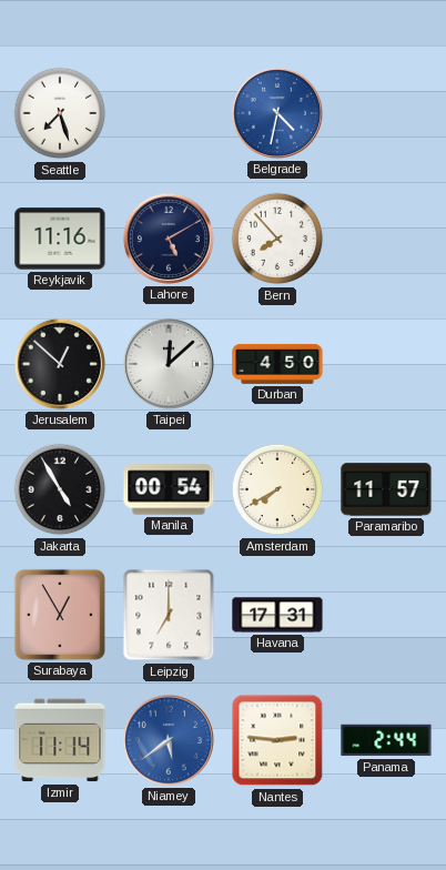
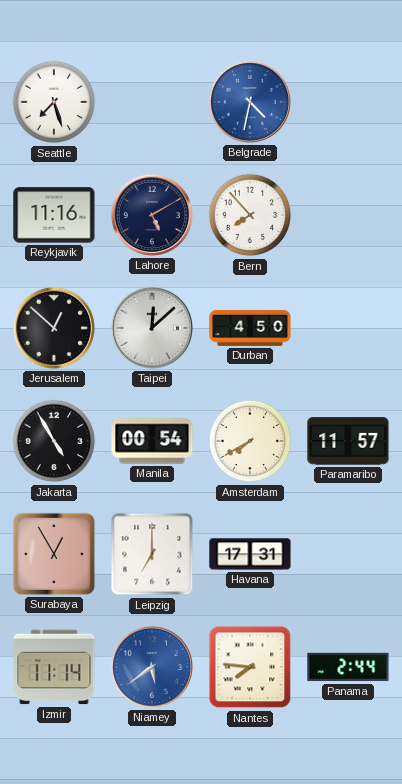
Nantes: 2:46 -> 7:46
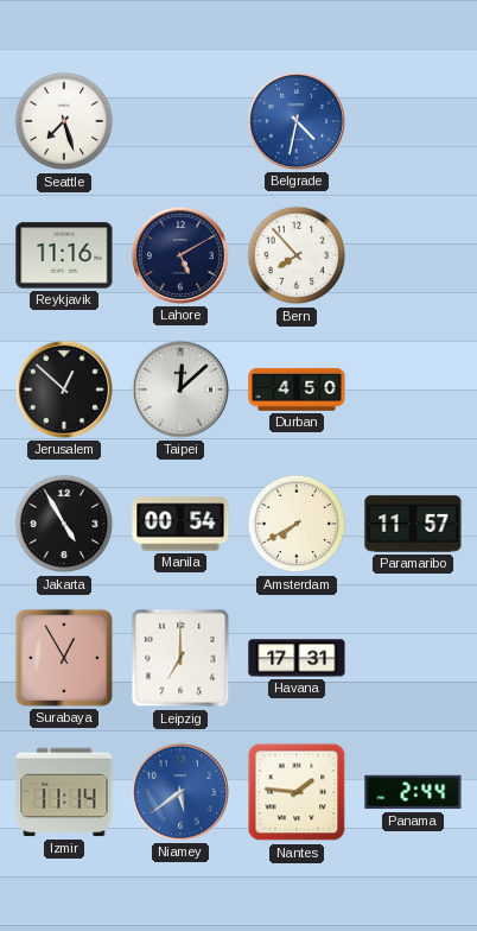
Nantes: 7:46 -> 1:46
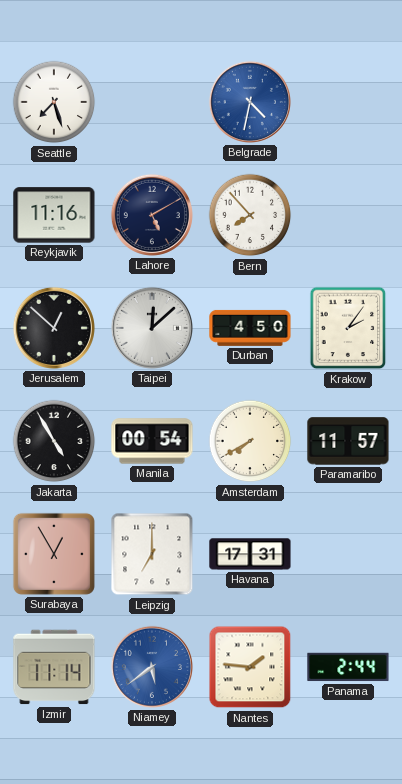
Krakow: none -> 2:06
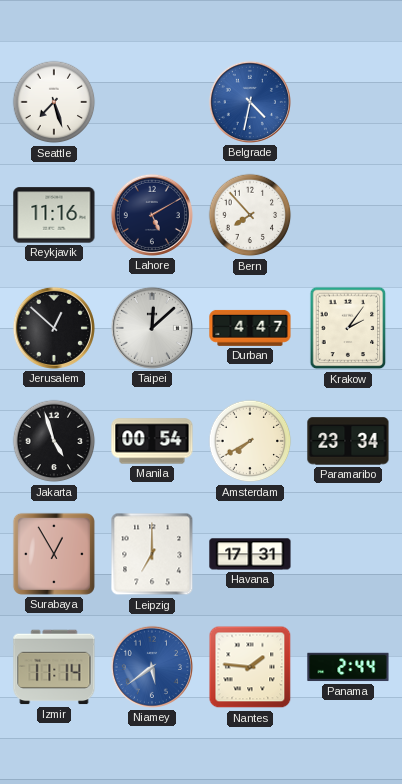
Durban: 4:50 -> 4:47
Jakarta: 4:55 -> 4:57
Paramaribo: 11:57 -> 23:34
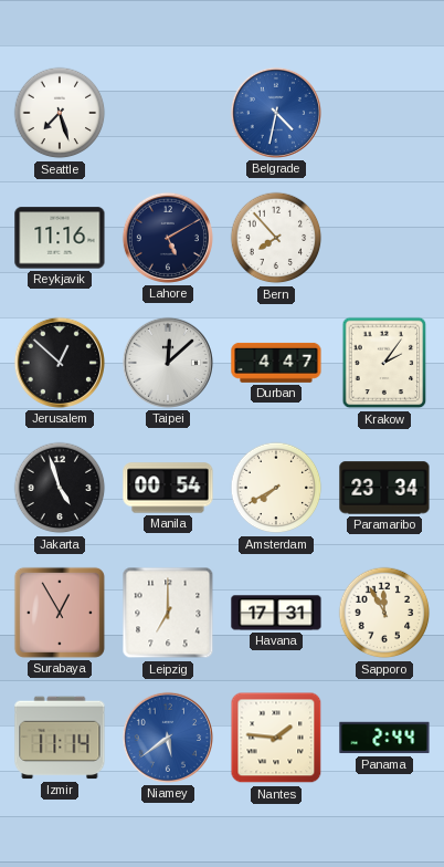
Sapporo: none -> 11:55
